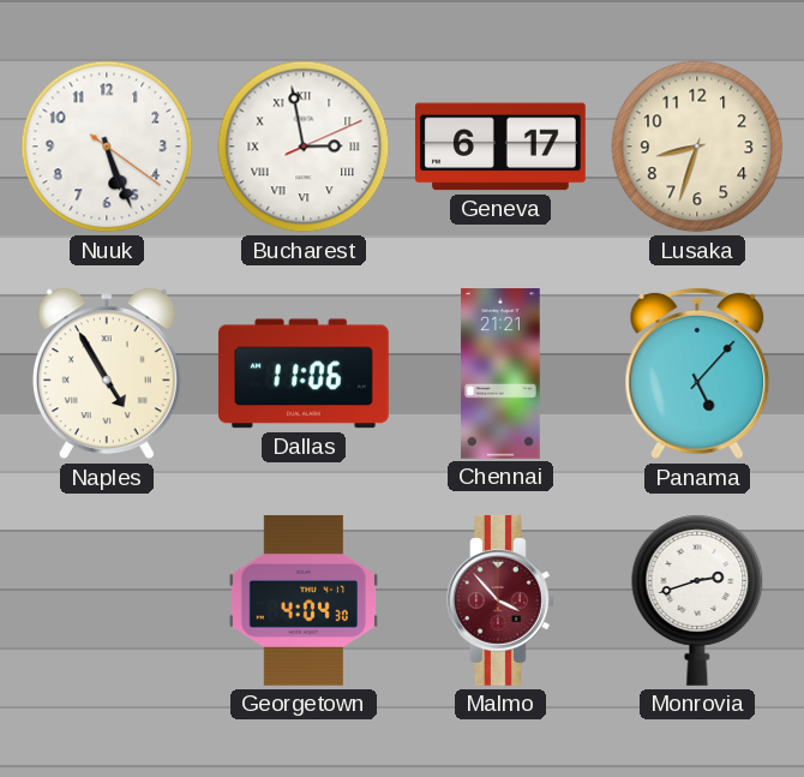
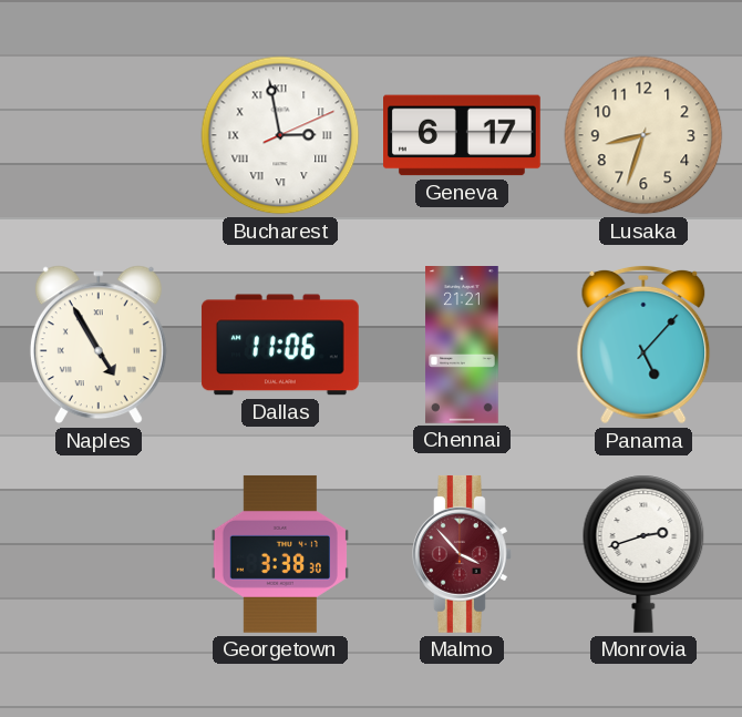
Nuuk: 5:26 -> none
Georgetown: 4:04 -> 3:38
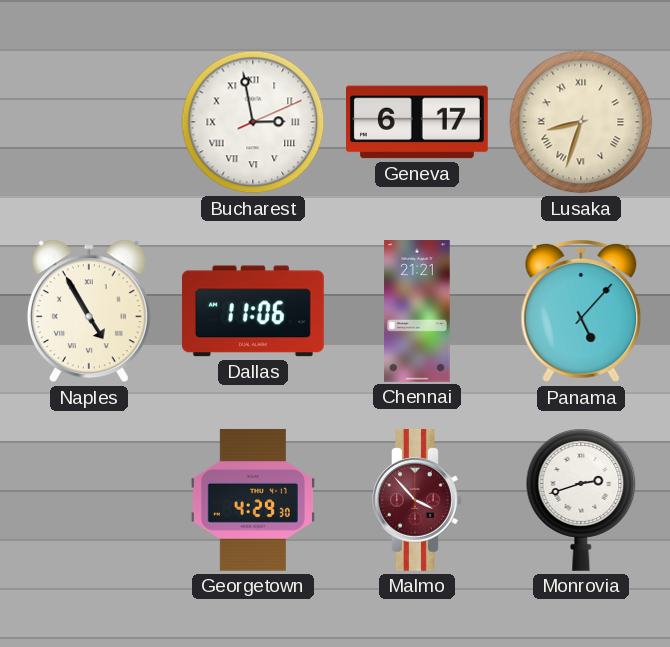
Lusaka numerals: Arabic -> Roman
Georgetown: 3:38 -> 4:29
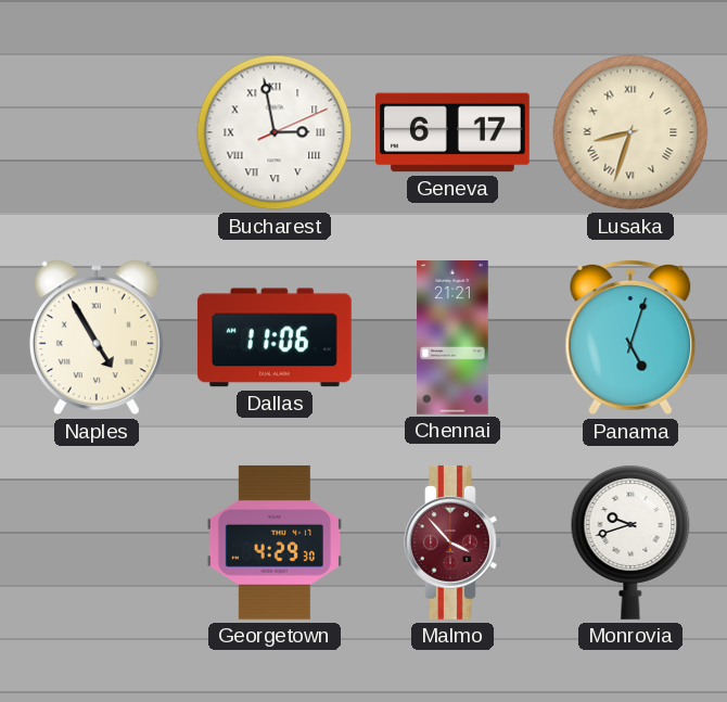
Panama: 5:07 -> 5:03
Monrovia: 2:42 -> 9:42
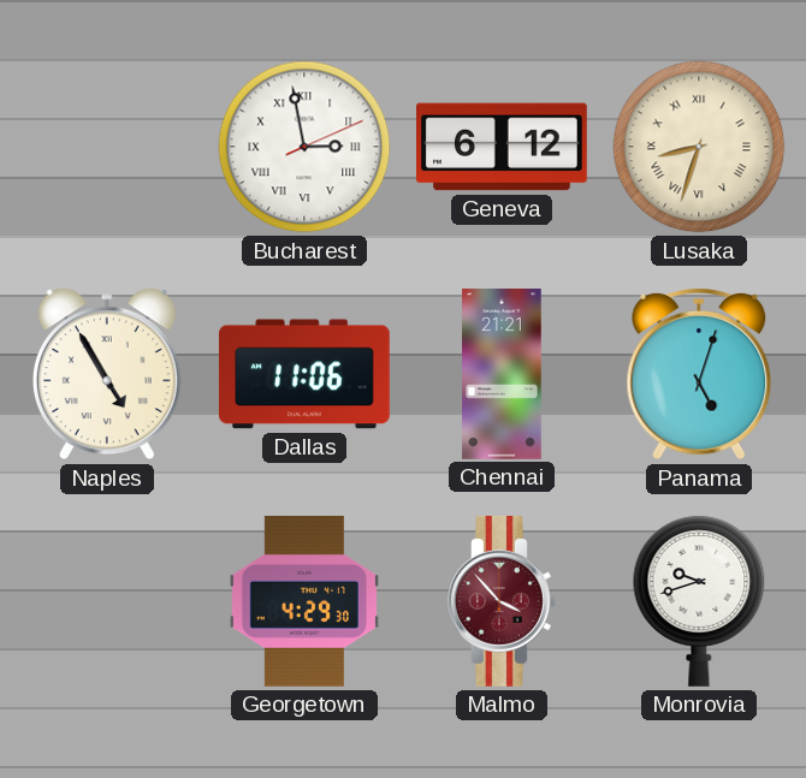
Geneva: 6:17 -> 6:12
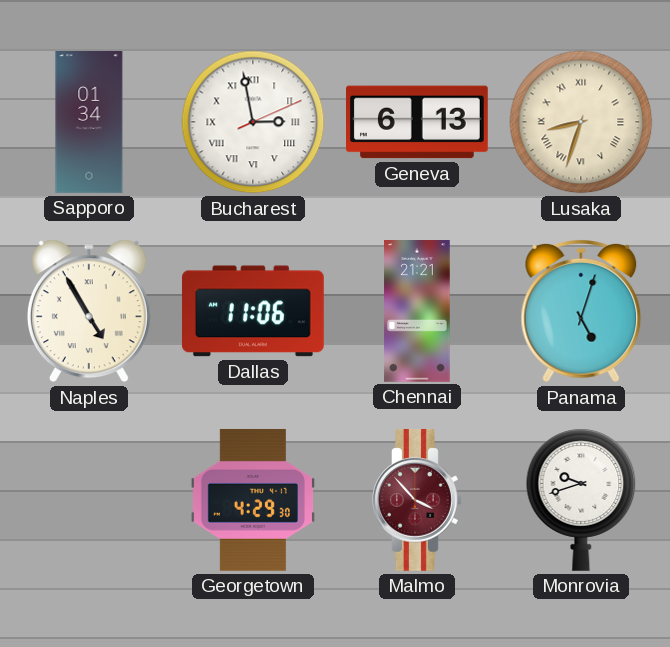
Sapporo: none -> 01:34
Geneva: 6:12 -> 6:13
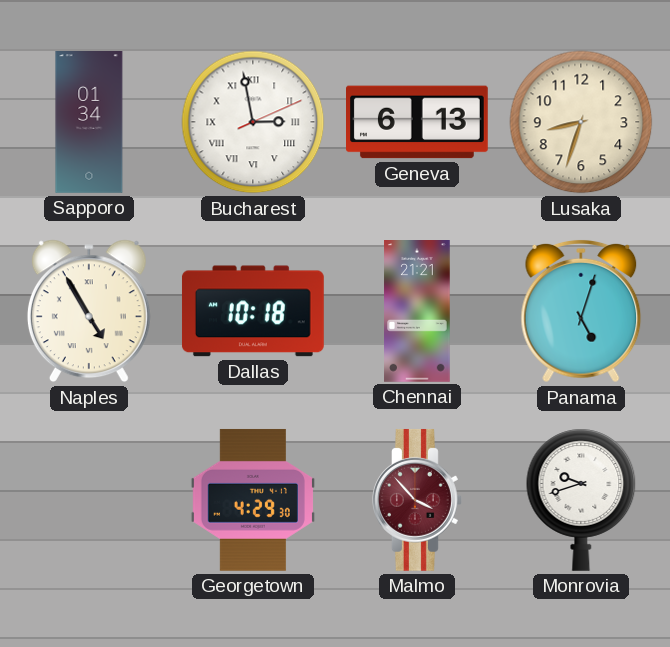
Lusaka numerals: Roman -> Arabic
Dallas: 11:06 -> 10:18
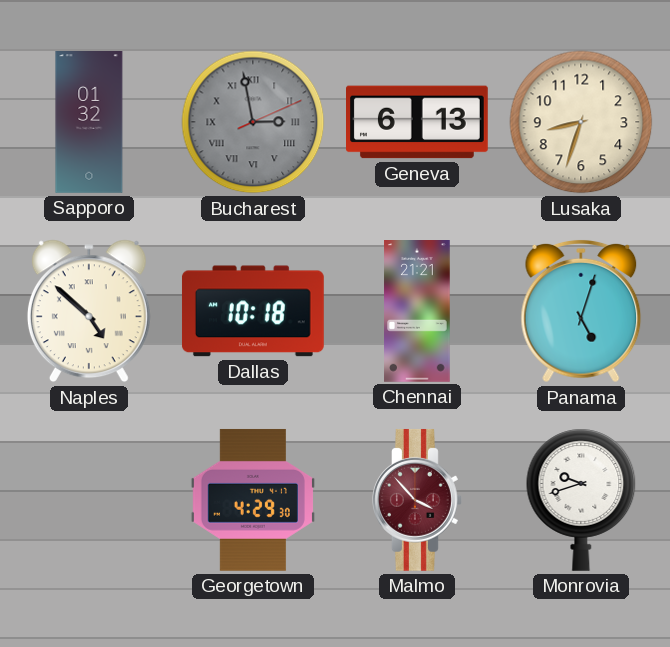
Sapporo: 01:34 -> 01:32
Bucharest dial: white -> grey
Naples: 4:55 -> 4:52
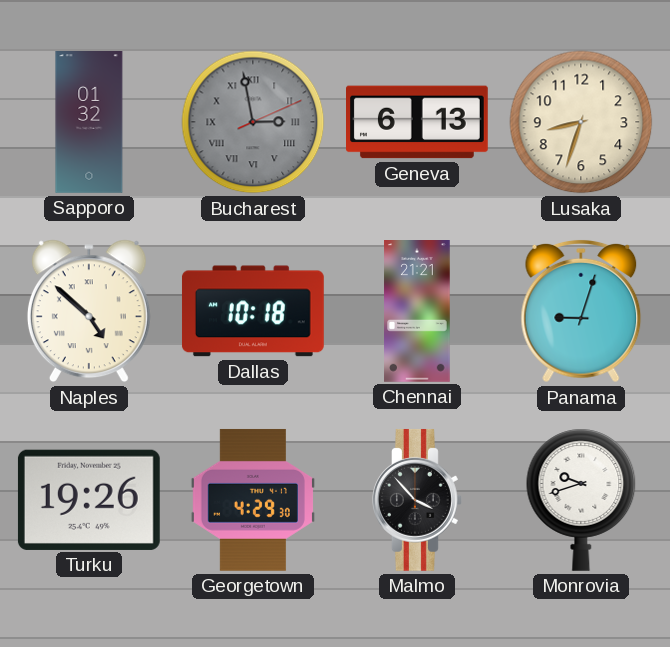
Panama: 5:03 -> 9:03
Turku: none -> 19:26
Malmo dial: burgundy -> black
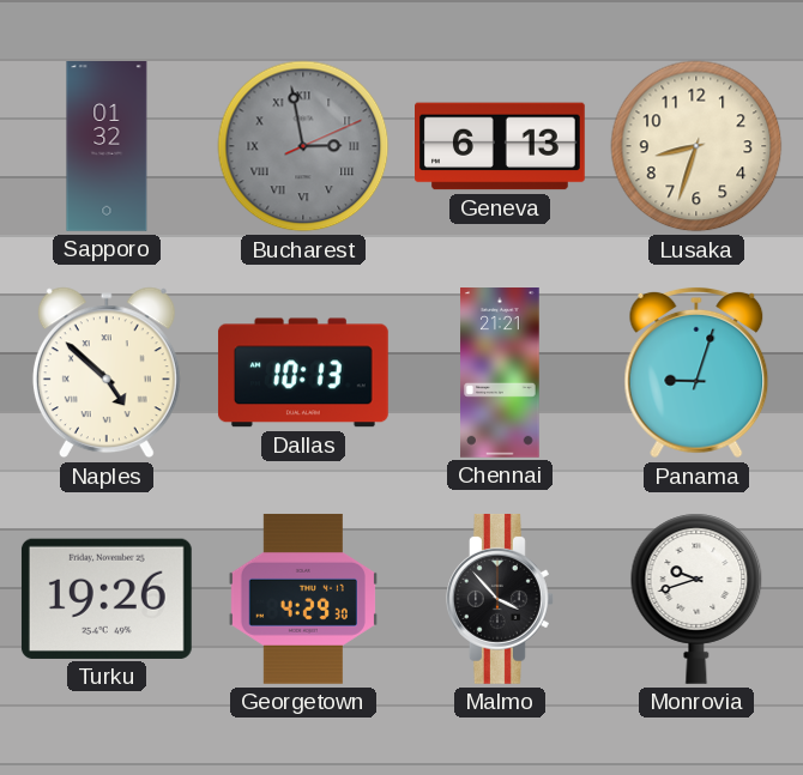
Dallas: 10:18 -> 10:13
